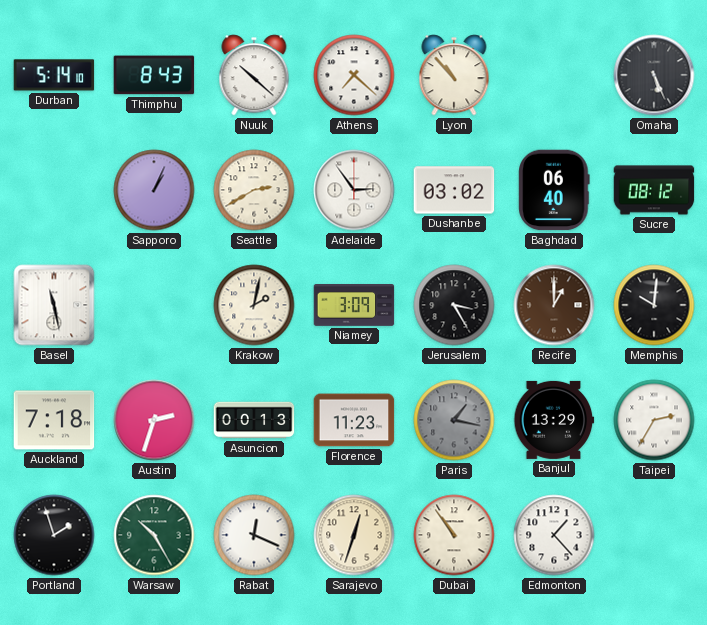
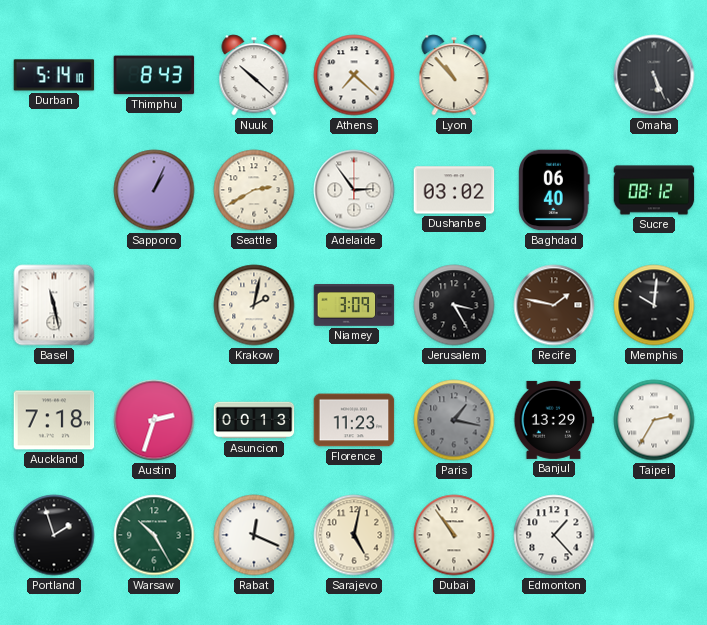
Recife: 1:00 -> 1:47
Sarajevo: 12:33 -> 5:02
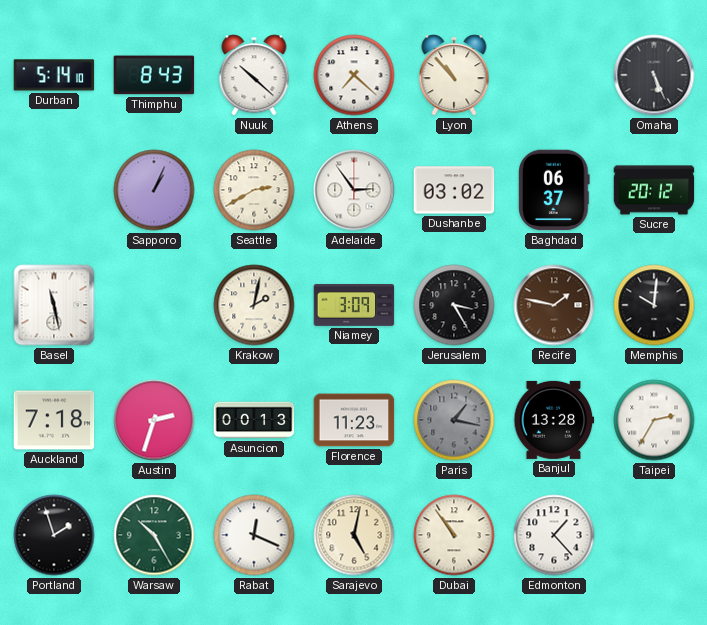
Baghdad: 06:40 -> 06:37
Sucre: 08:12 -> 20:12
Banjul: 13:29 -> 13:28
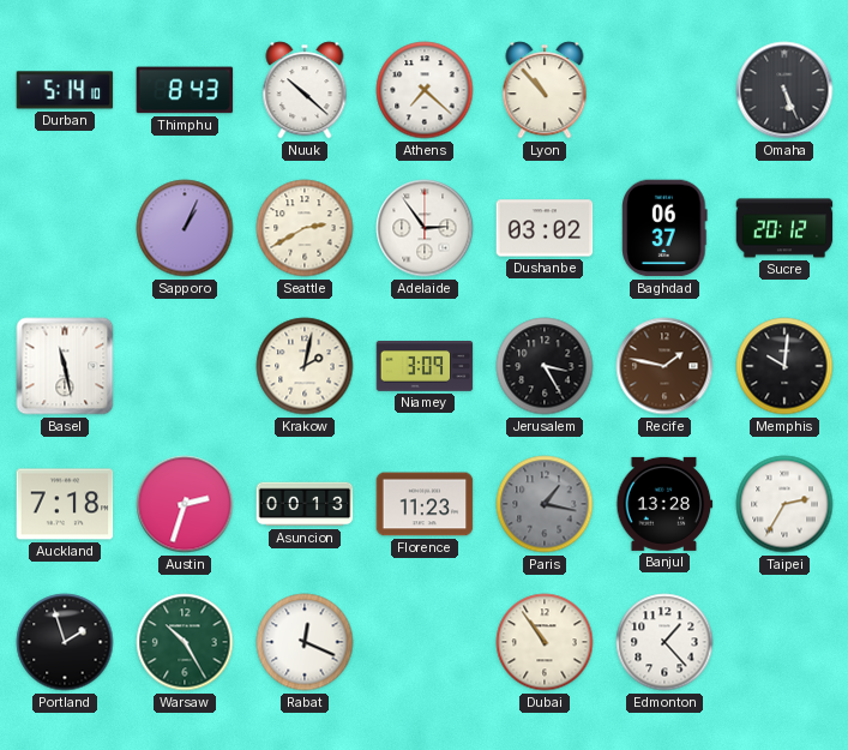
Sarajevo: 5:02 -> none
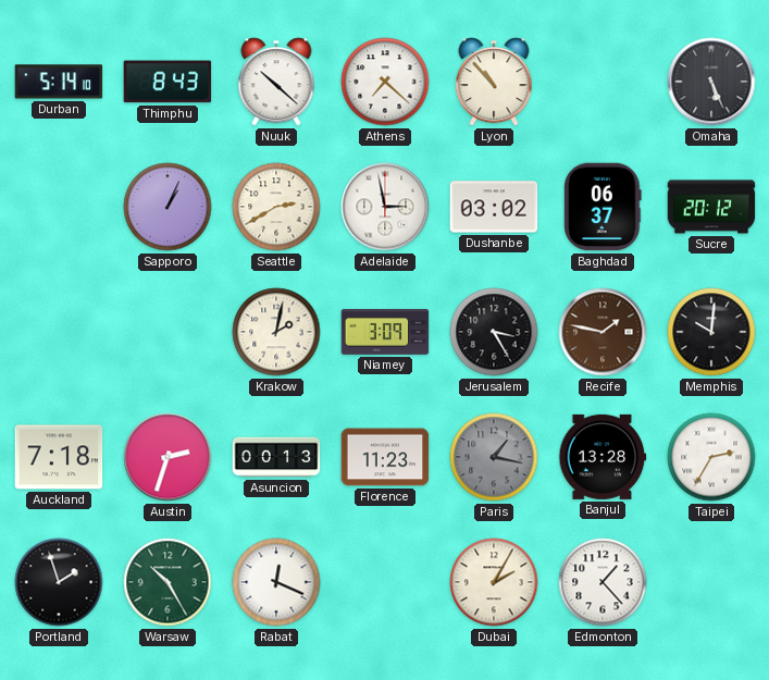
Adelaide: 2:54 -> 2:58
Basel: 11:28 -> none
Dubai: 10:54 -> 2:05
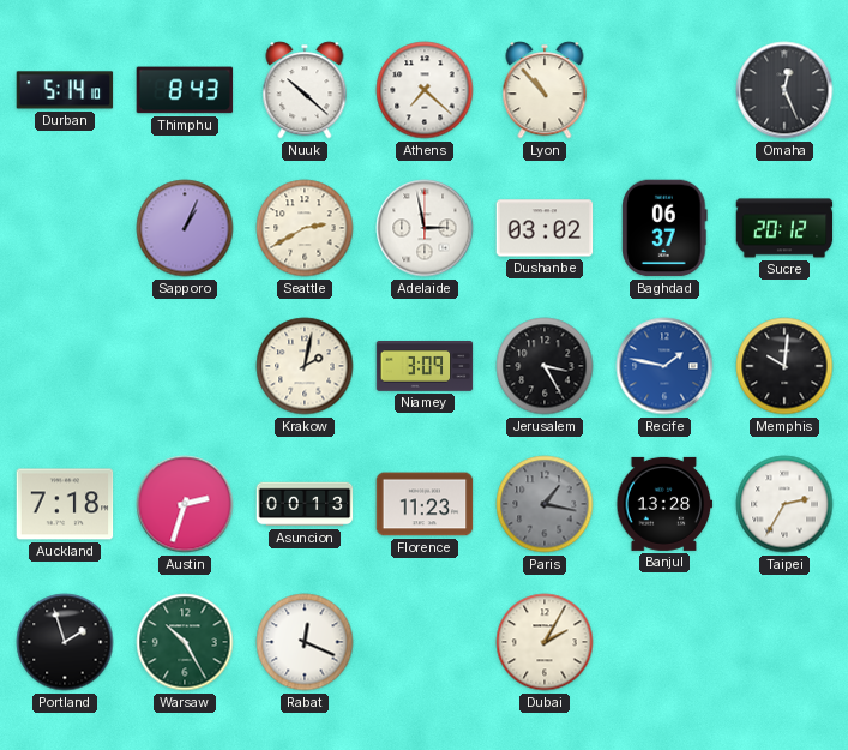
Omaha: 5:26 -> 12:26
Recife dial: brown -> blue
Edmonton: 1:23 -> none
